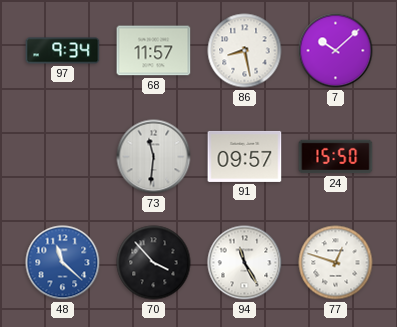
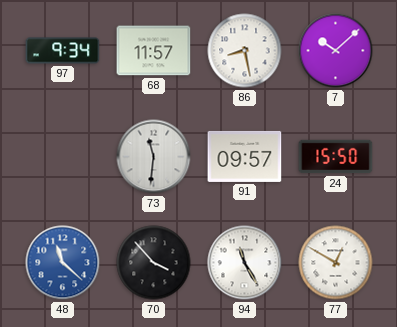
77: 12:48 -> 12:50
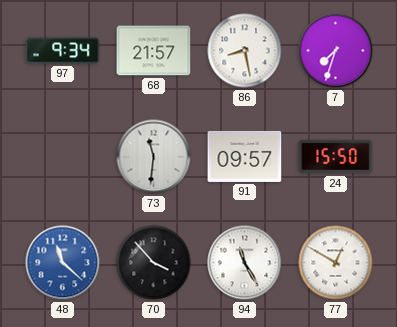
68: 11:57 -> 21:57
7: 10:08 -> 7:33
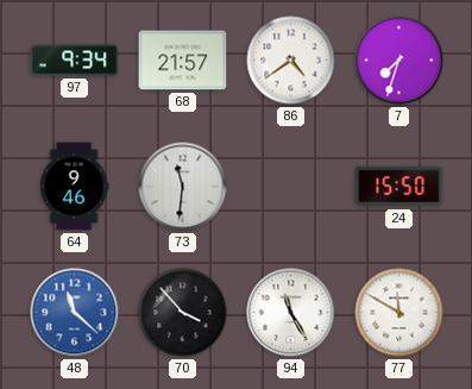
86: 8:28 -> 4:39
64: none -> 9:46
91: 09:57 -> none
77: 12:50 -> 11:50
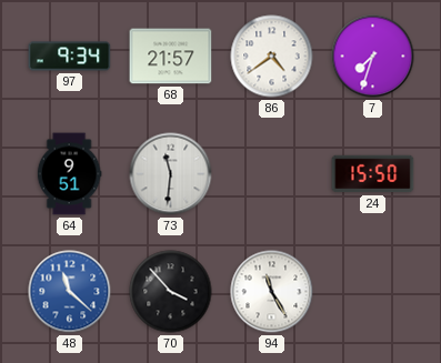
64: 9:46 -> 9:51
77: 11:50 -> none
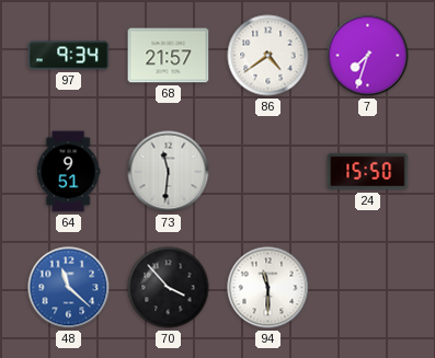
94: 11:25 -> 11:30
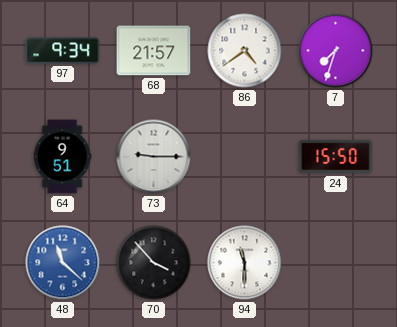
73: 11:31 -> 9:15
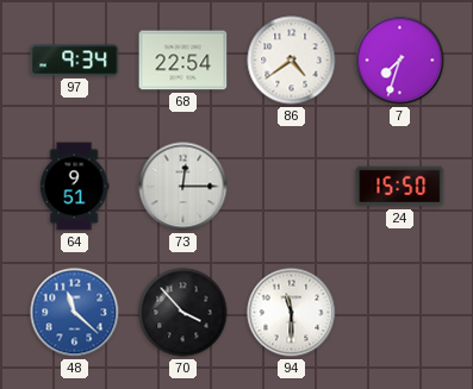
68: 21:57 -> 22:54
73: 9:15 -> 12:15
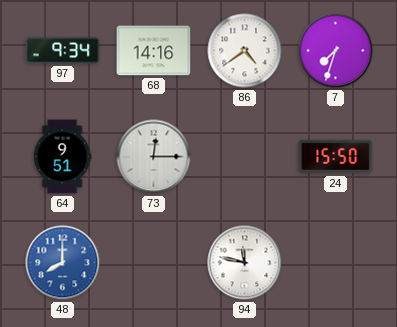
68: 22:54 -> 14:16
48: 11:22 -> 8:00
70: 3:53 -> none
94: 11:30 -> 11:47
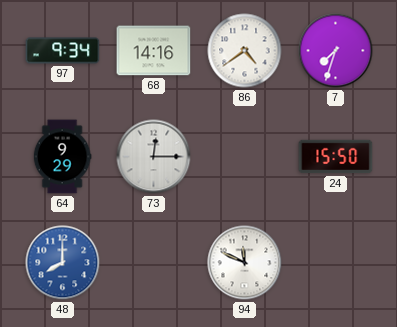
64: 9:51 -> 9:29
94: 11:47 -> 11:49
